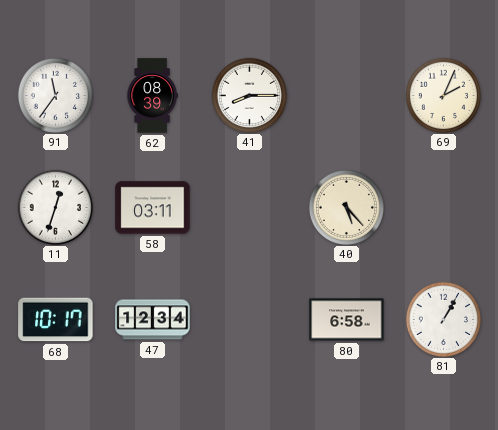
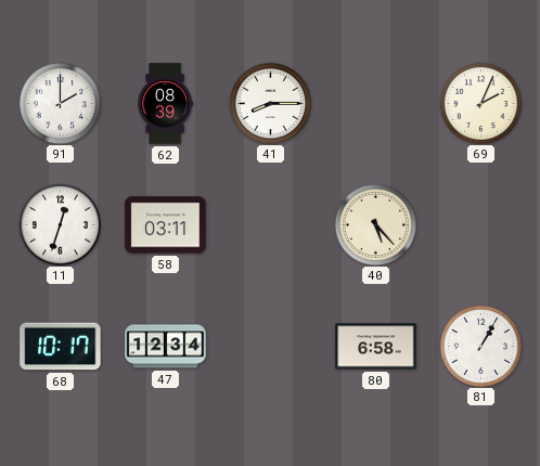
91: 11:36 -> 2:00
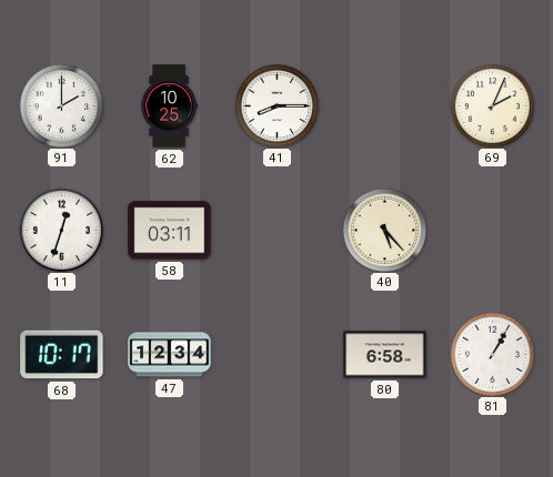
62: 08:39 -> 10:25
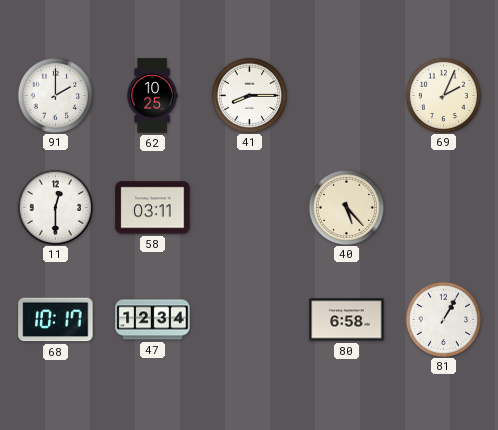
11: 12:33 -> 12:30
